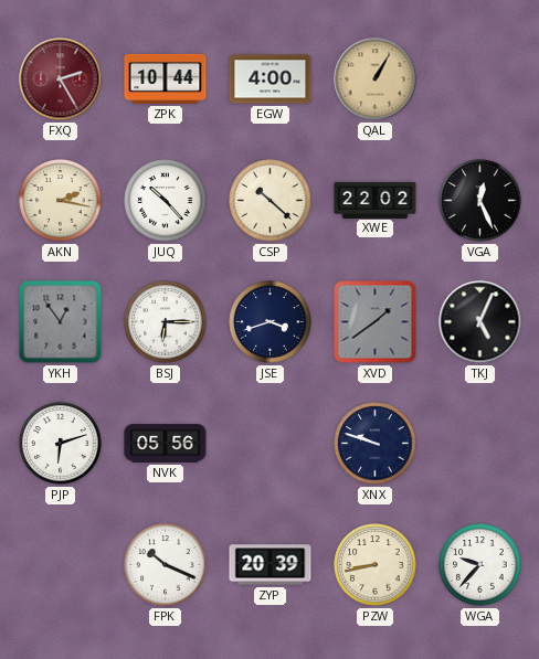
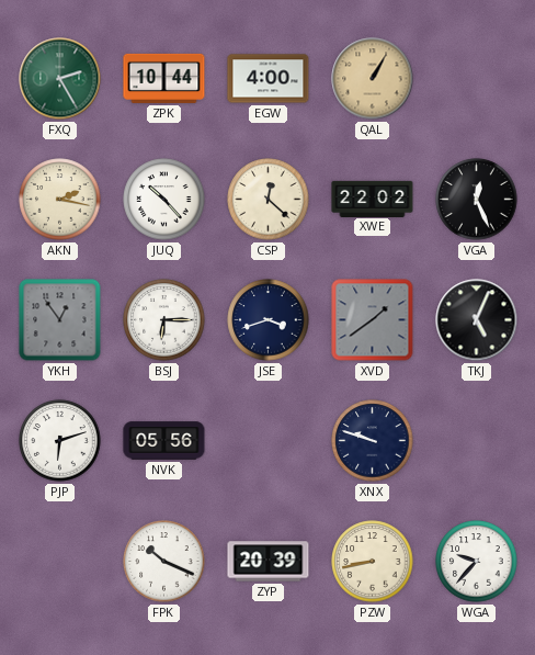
FXQ dial: burgundy -> green
CSP: 10:22 -> 12:22
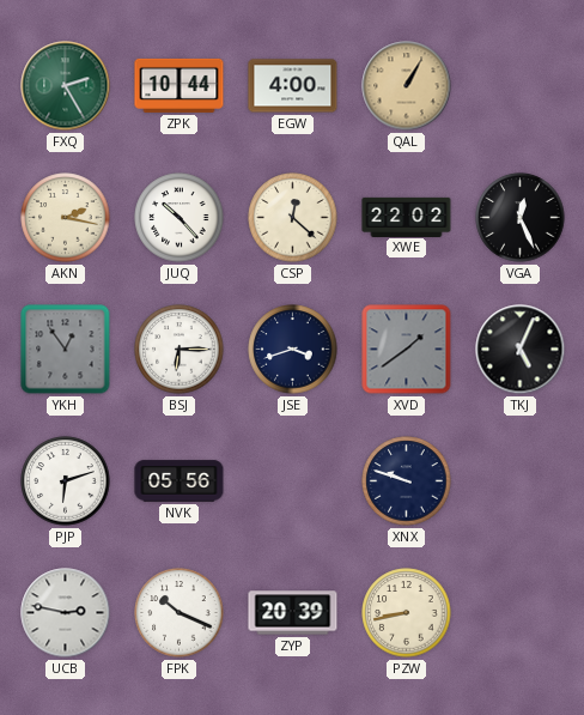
UCB: none -> 2:47
WGA: 9:37 -> none
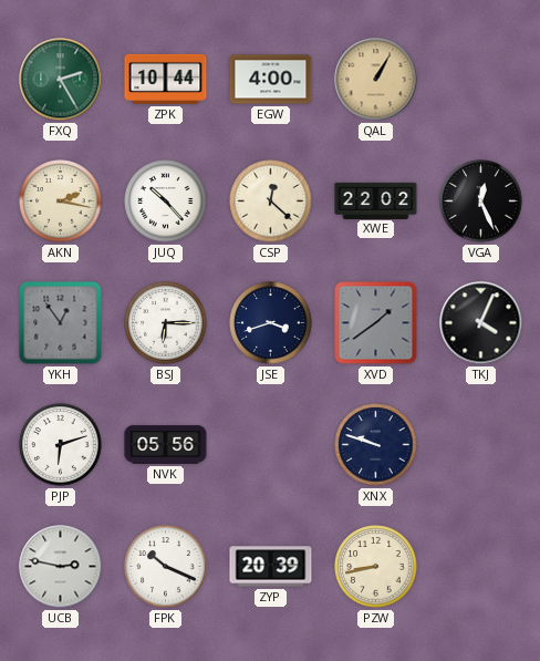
TKJ: 5:04 -> 4:04
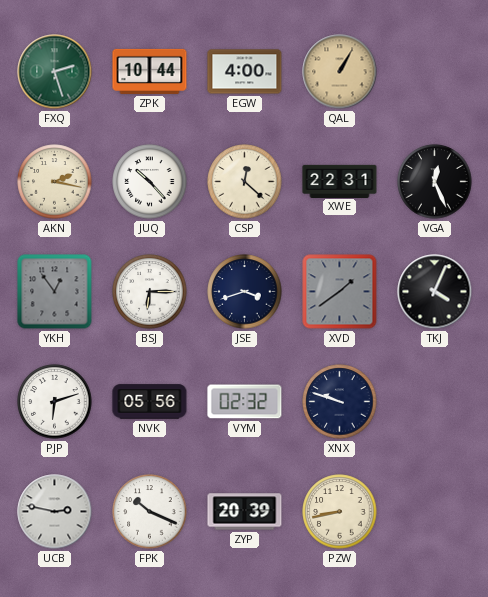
FXQ: 2:25 -> 2:27
XWE: 22:02 -> 22:31
VYM: none -> 02:32
